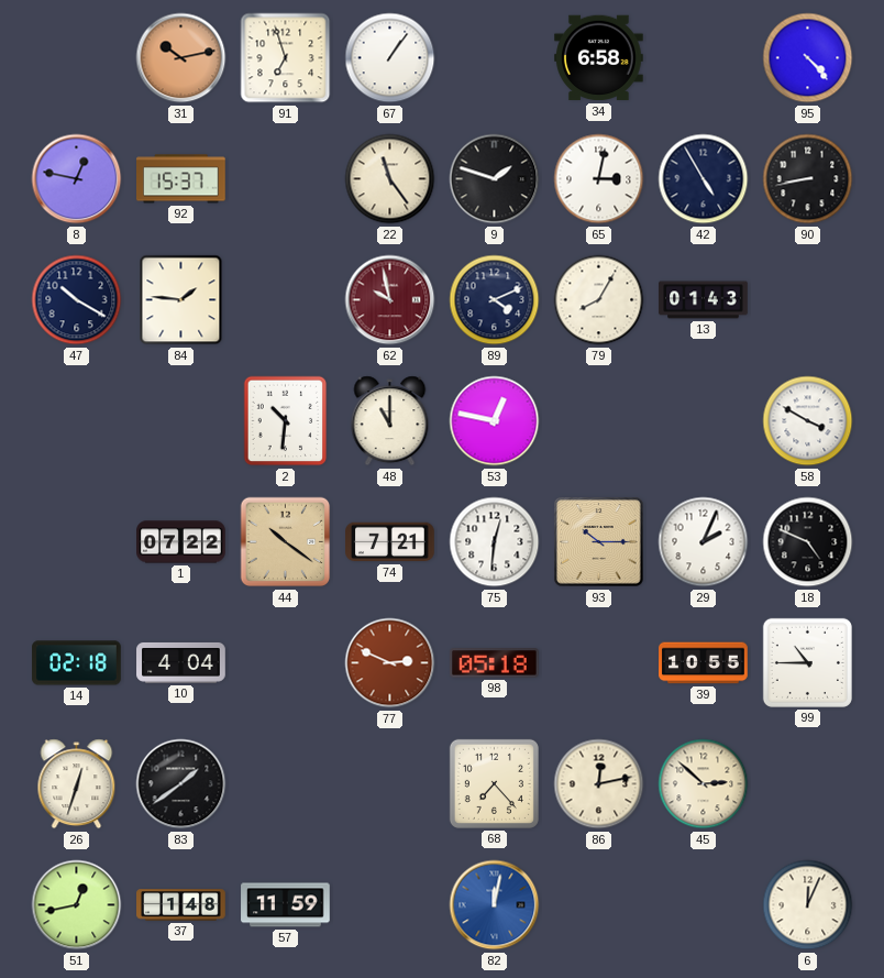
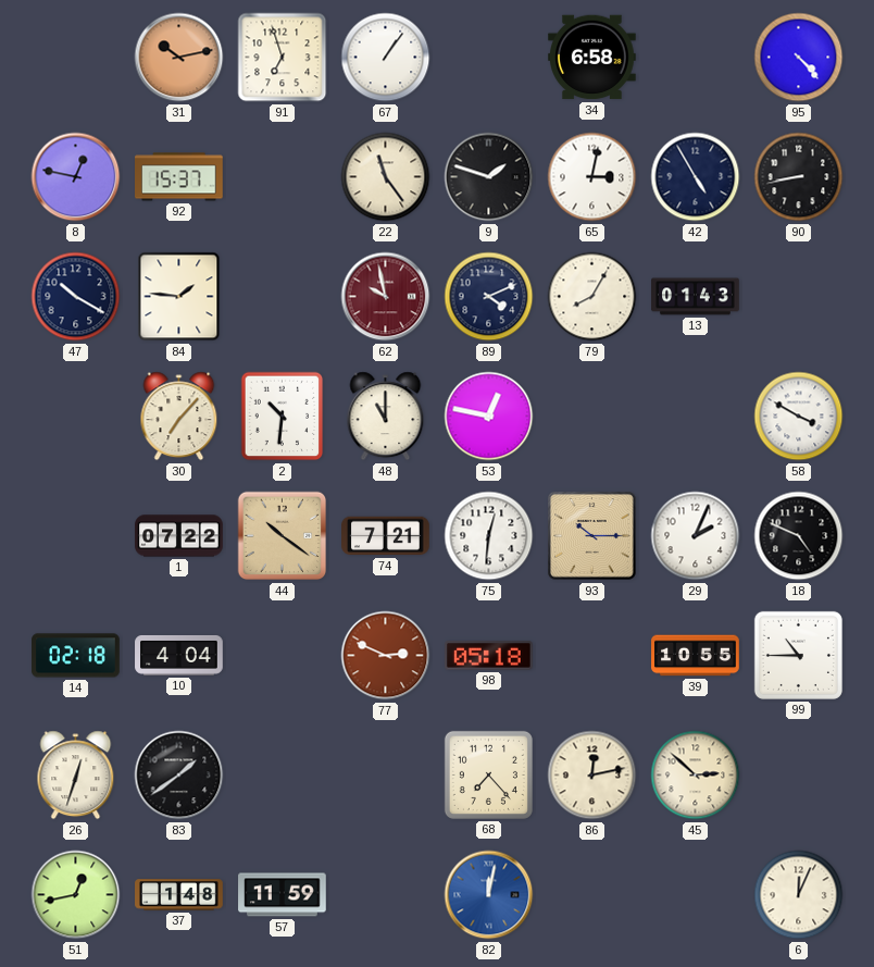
30: none -> 7:07
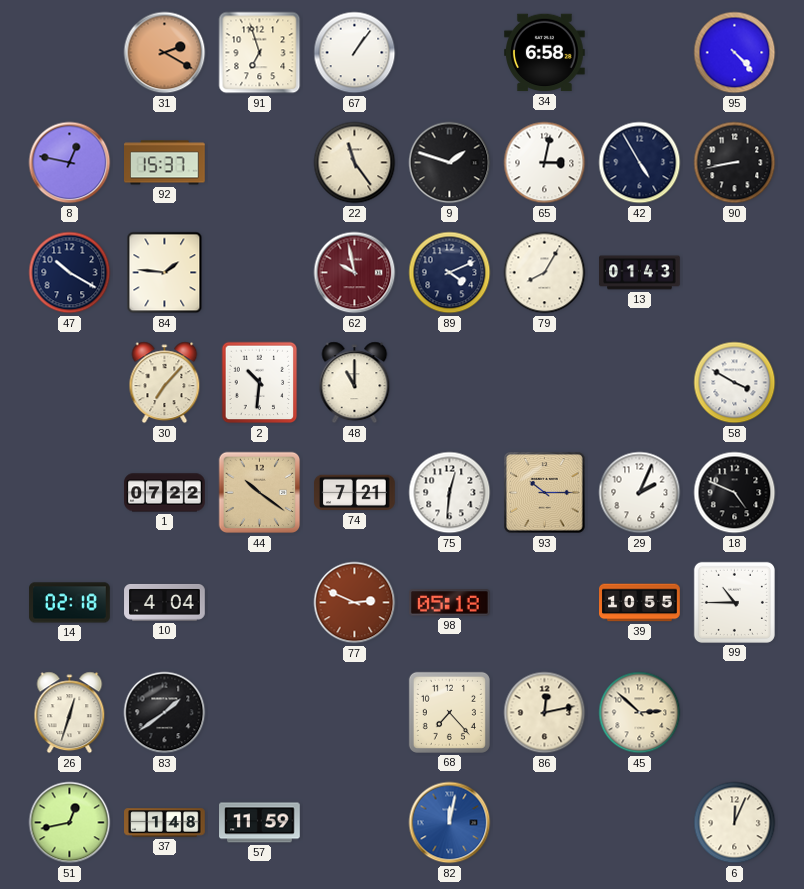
31: 10:13 -> 2:20
53: 12:47 -> none
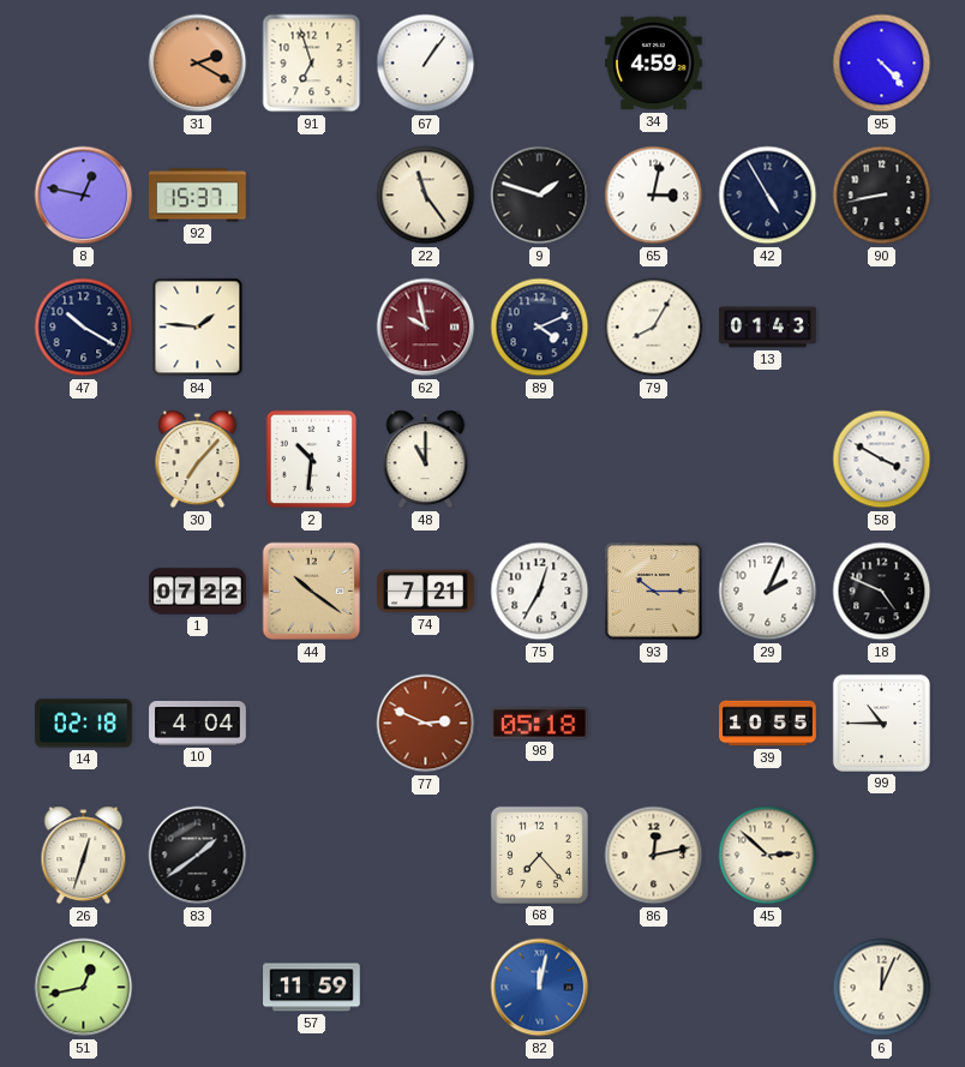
34: 6:58 -> 4:59
75: 12:31 -> 12:35
37: 1:48 -> none
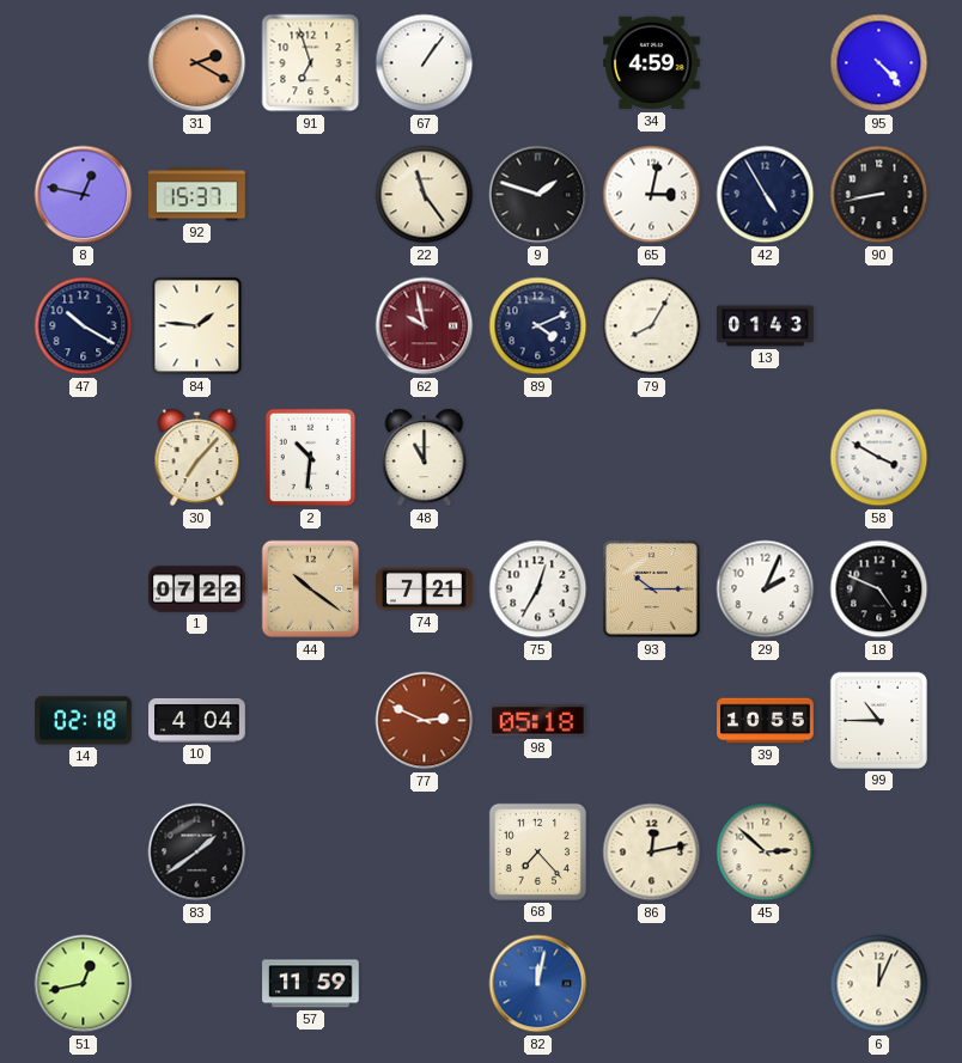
26: 12:33 -> none
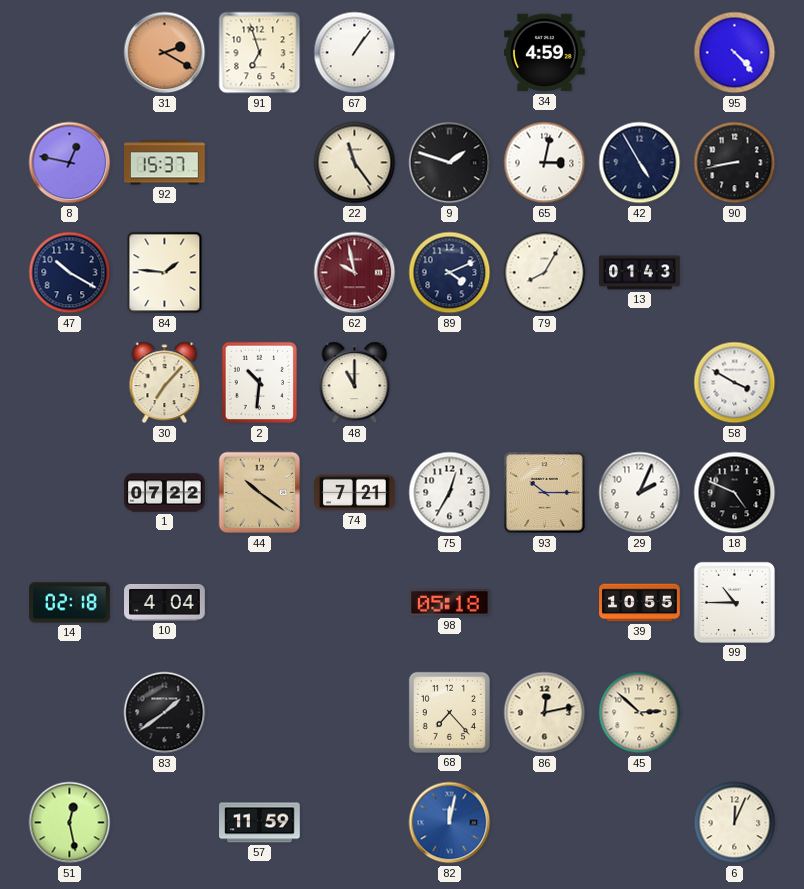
77: 2:49 -> none
51: 12:43 -> 12:28
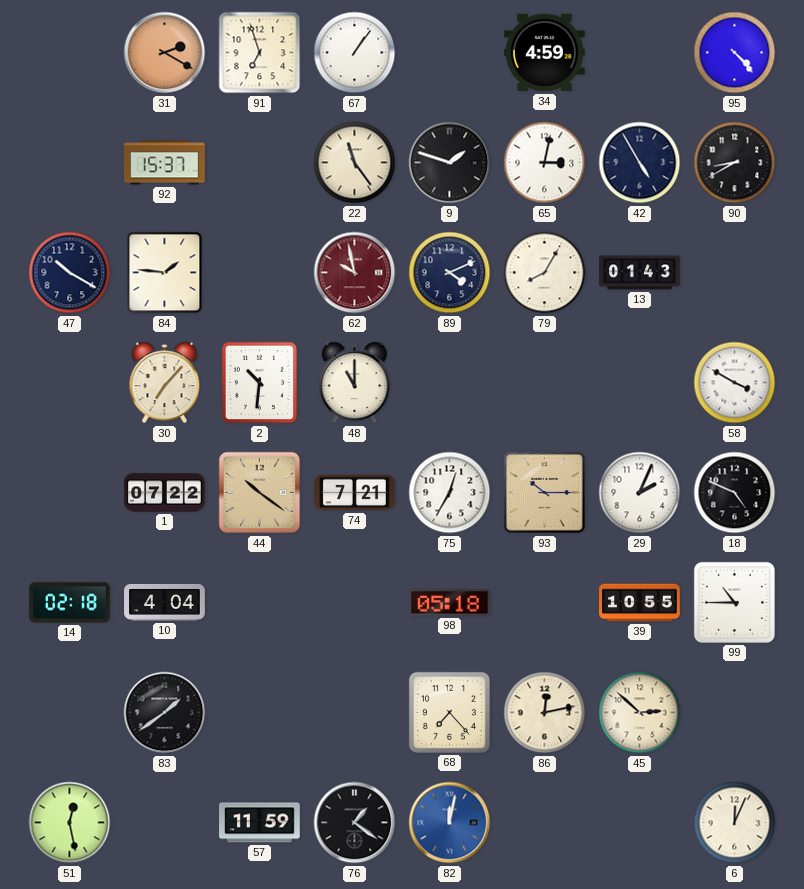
8: 12:47 -> none
90: 8:43 -> 8:40
76: none -> 1:21
